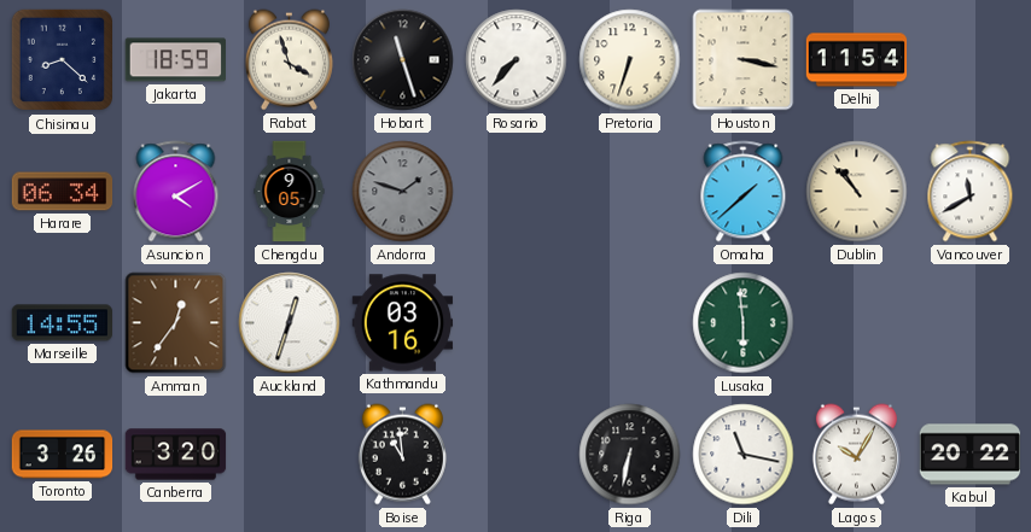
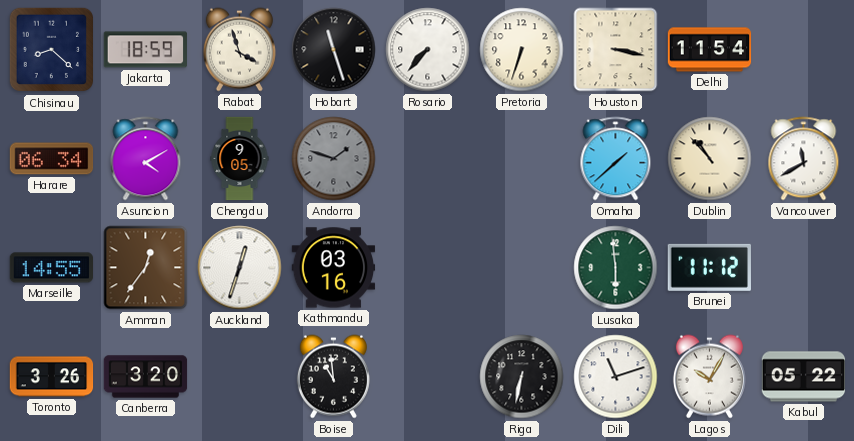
Brunei: none -> 11:12
Dili: 11:17 -> 11:12
Kabul: 20:22 -> 05:22
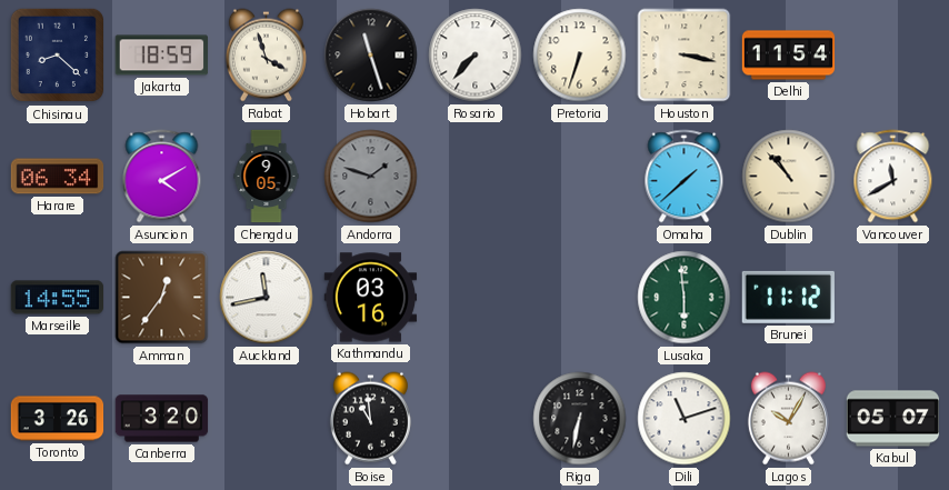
Auckland: 12:33 -> 11:43
Kabul: 05:22 -> 05:07
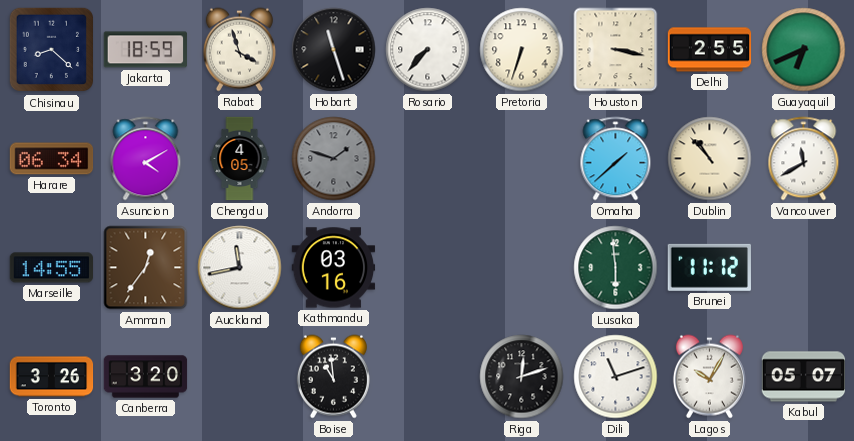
Delhi: 11:54 -> 2:55
Guayaquil: none -> 6:41
Chengdu: 9:05 -> 4:05
Riga: 6:32 -> 12:12
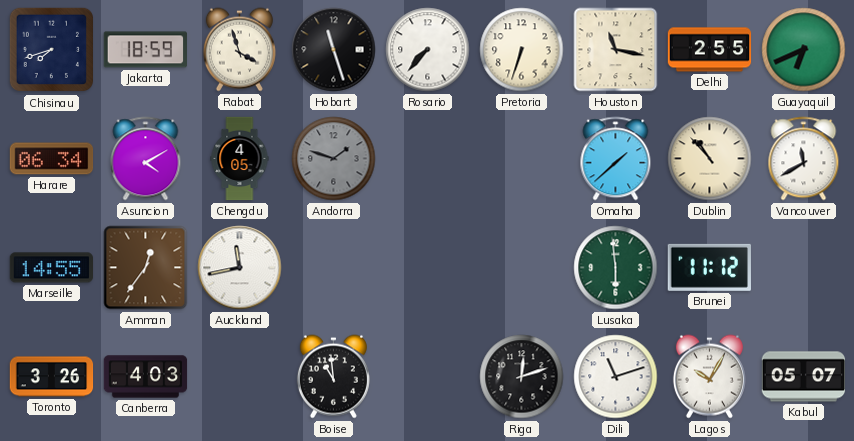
Chisinau: 8:22 -> 7:42
Houston: 3:17 -> 11:17
Kathmandu: 03:16 -> none
Canberra: 3:20 -> 4:03
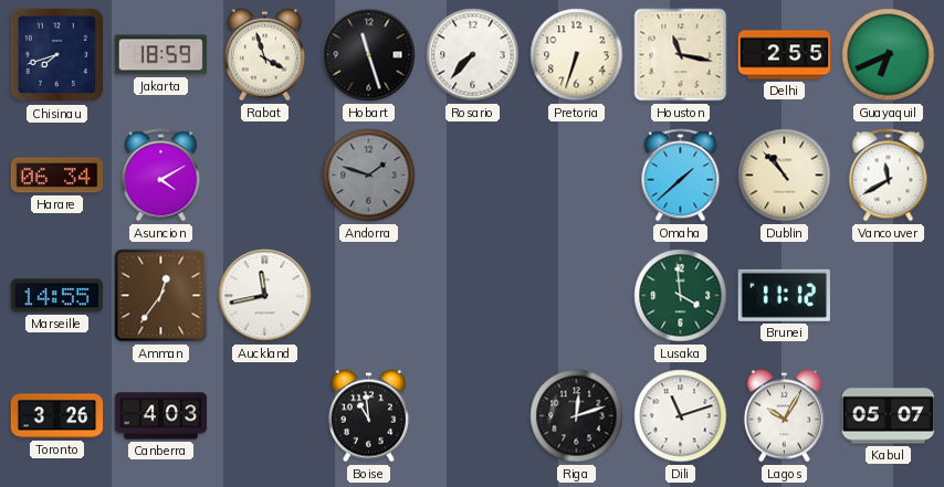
Chengdu: 4:05 -> none
Lusaka: 5:59 -> 3:59
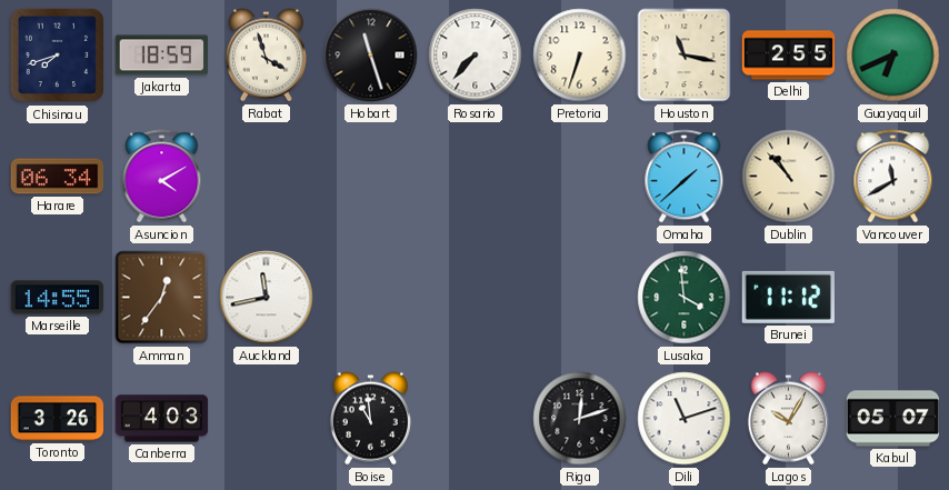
Andorra: 1:48 -> none
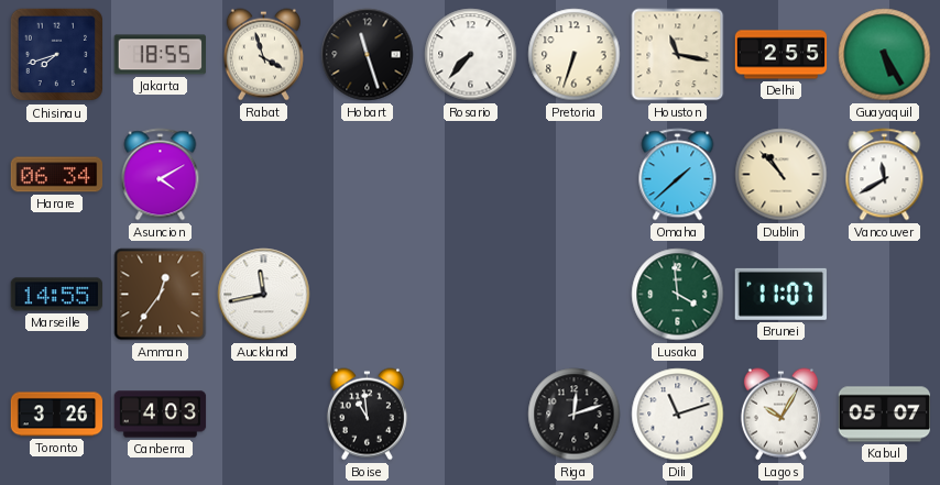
Jakarta: 18:59 -> 18:55
Guayaquil: 6:41 -> 5:25
Brunei: 11:12 -> 11:07
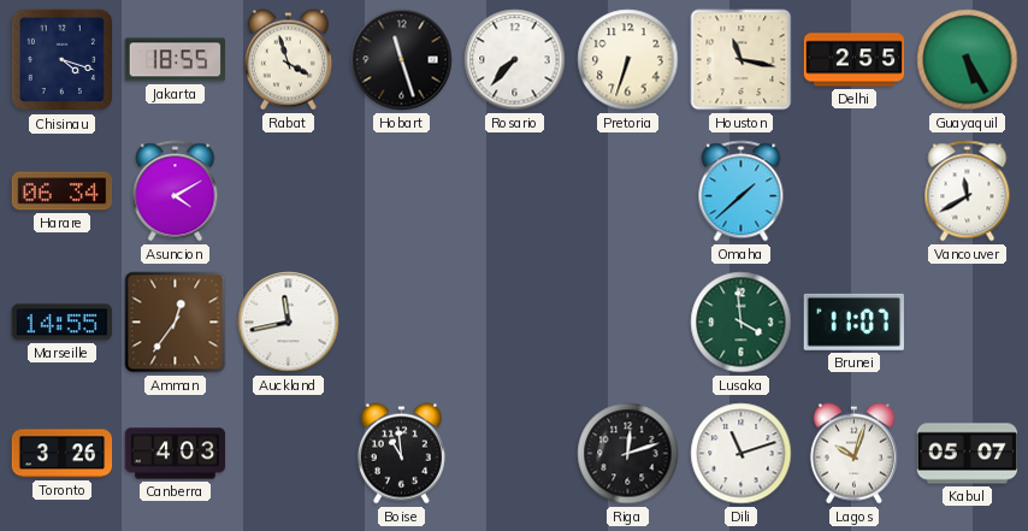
Chisinau: 7:42 -> 4:18
Dublin: 10:53 -> none
Lagos: 10:05 -> 10:03
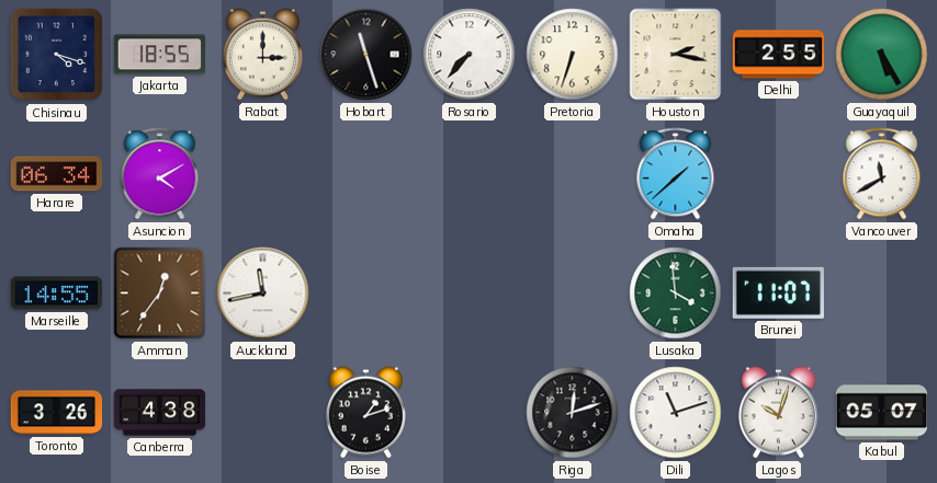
Rabat: 3:57 -> 3:00
Houston: 11:17 -> 2:17
Canberra: 4:03 -> 4:38
Boise: 10:59 -> 1:12
